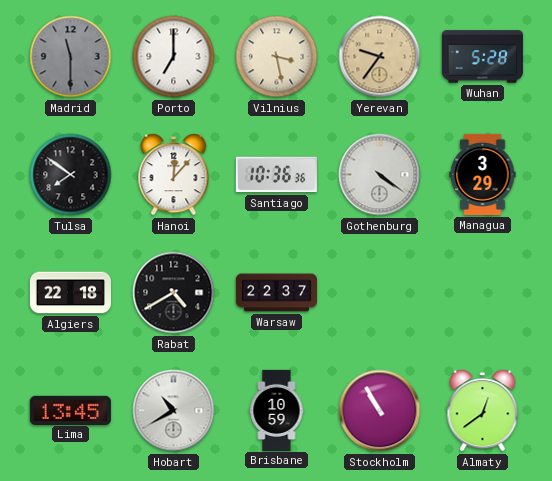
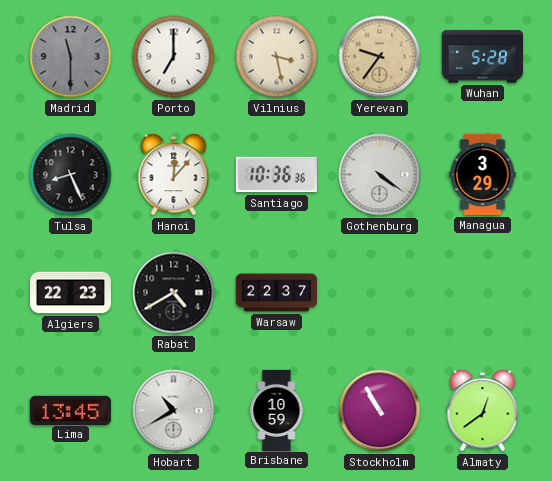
Tulsa: 7:51 -> 8:26
Algiers: 22:18 -> 22:23
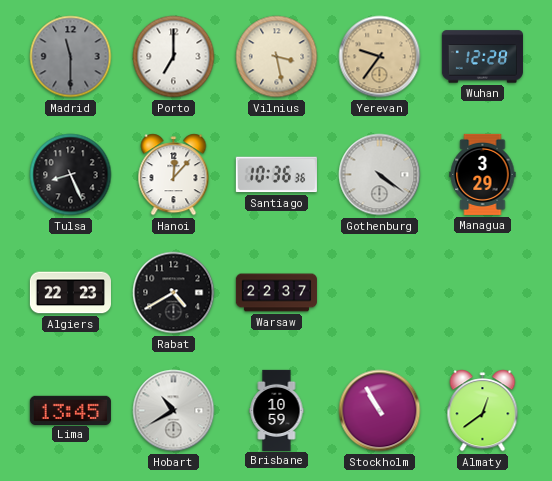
Wuhan: 5:28 -> 12:28
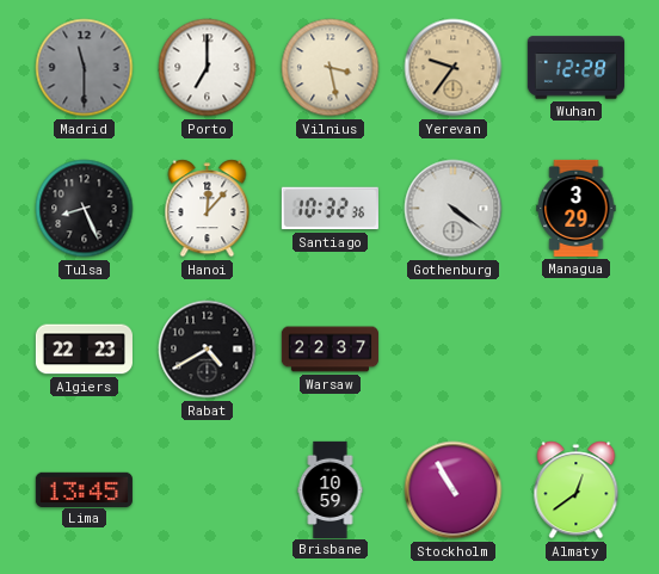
Santiago: 10:36 -> 10:32
Hobart: 10:40 -> none
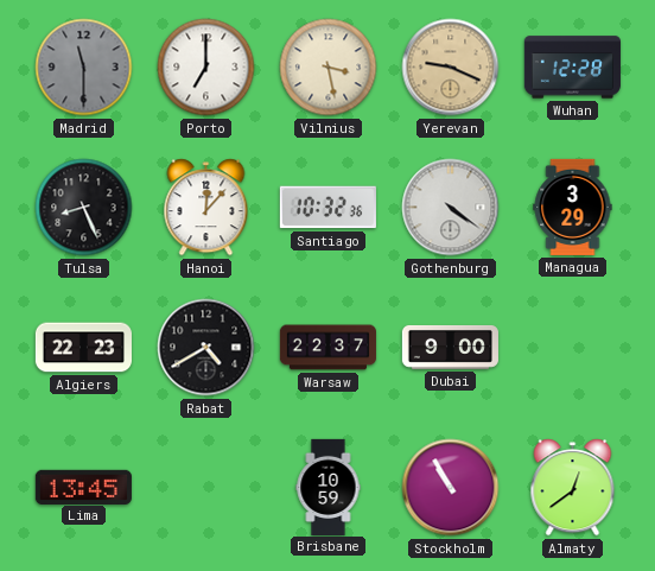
Yerevan: 9:36 -> 9:19
Dubai: none -> 9:00
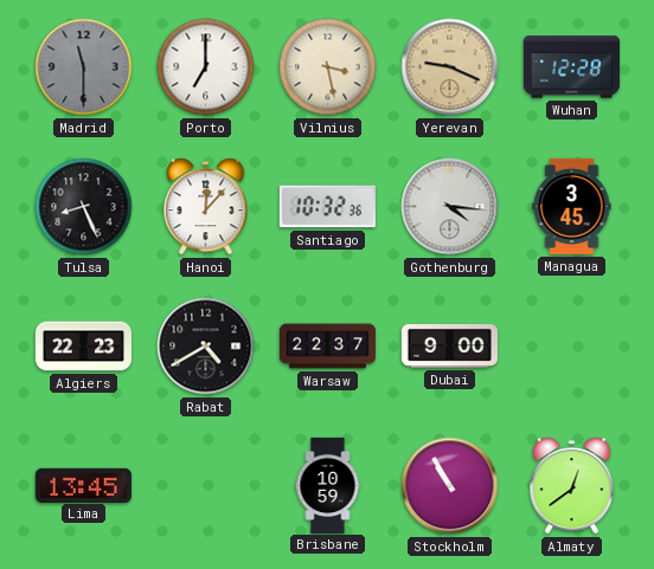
Gothenburg: 4:21 -> 4:16
Managua: 3:29 -> 3:45
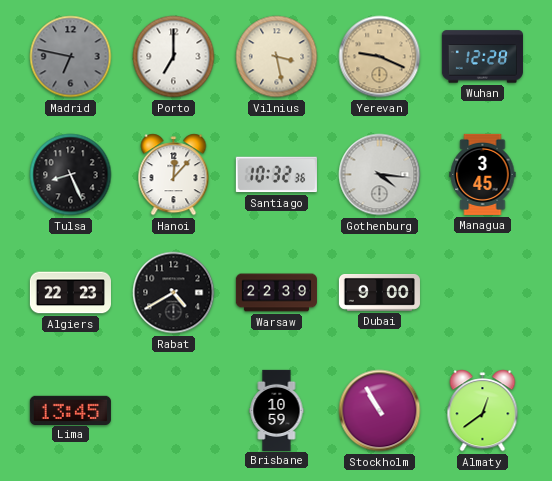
Madrid: 11:30 -> 6:47
Warsaw: 22:37 -> 22:39
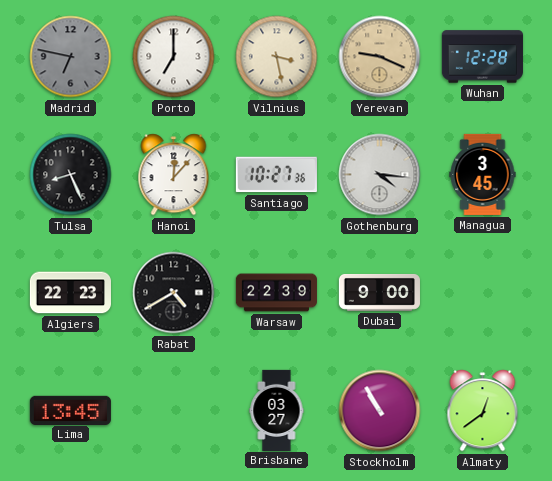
Santiago: 10:32 -> 10:27
Brisbane: 10:59 -> 03:27
